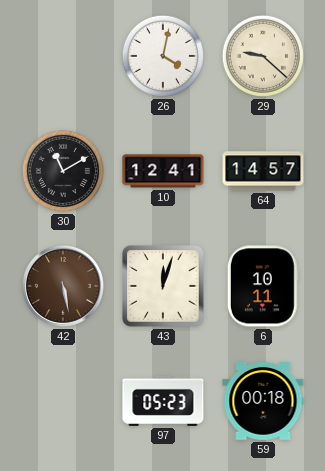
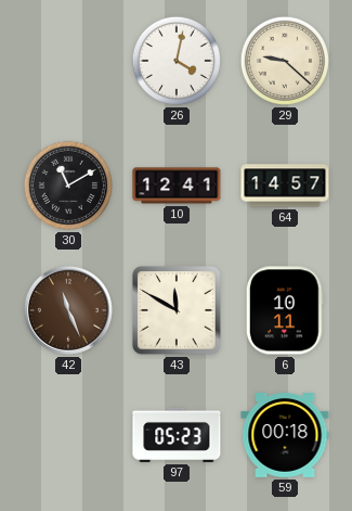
42: 5:28 -> 11:26
43: 12:03 -> 11:50
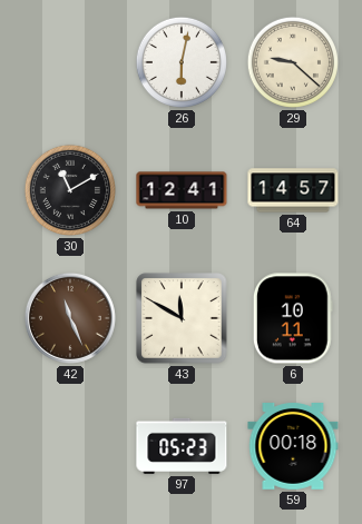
26: 4:02 -> 6:02
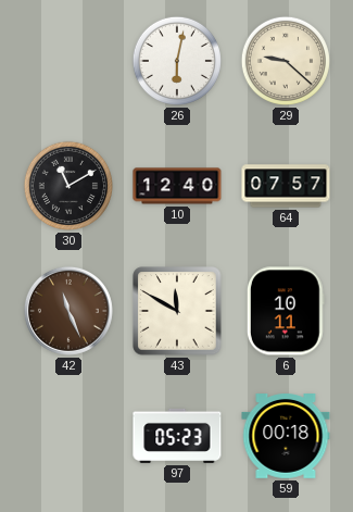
10: 12:41 -> 12:40
64: 14:57 -> 07:57
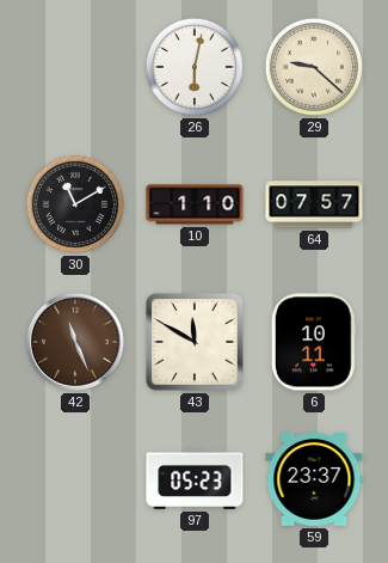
10: 12:40 -> 1:10
59: 00:18 -> 23:37
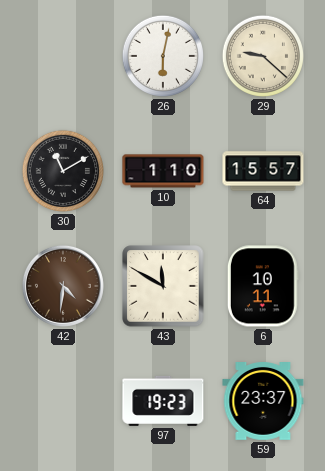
64: 07:57 -> 15:57
42: 11:26 -> 4:31
97: 05:23 -> 19:23
